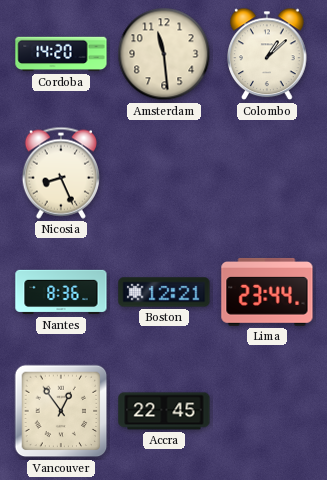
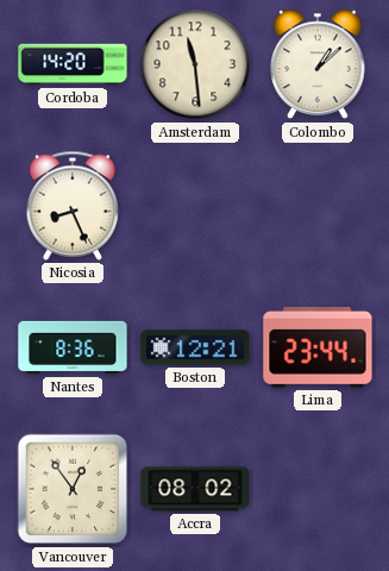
Accra: 22:45 -> 08:02
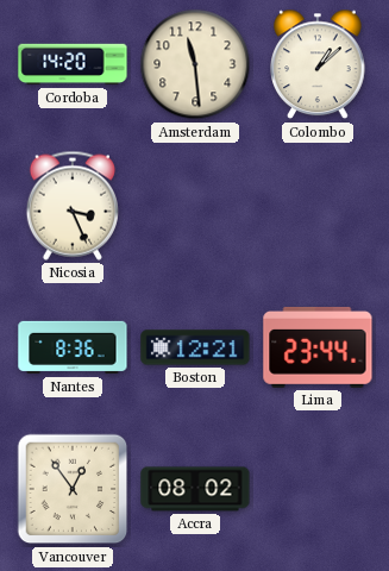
Nicosia: 8:26 -> 3:26
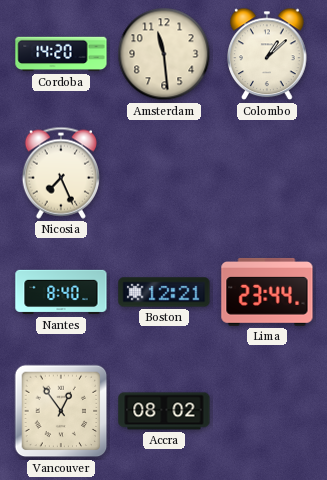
Nicosia: 3:26 -> 7:26
Nantes: 8:36 -> 8:40
